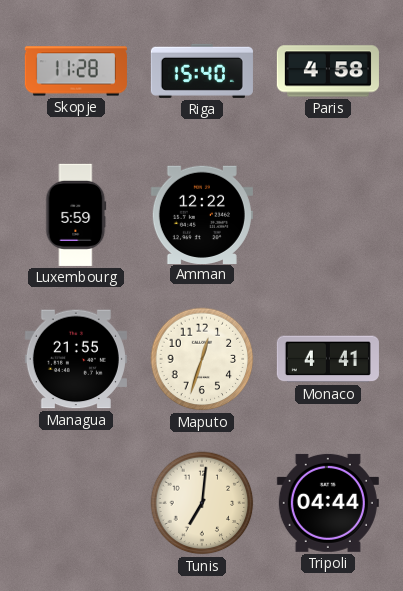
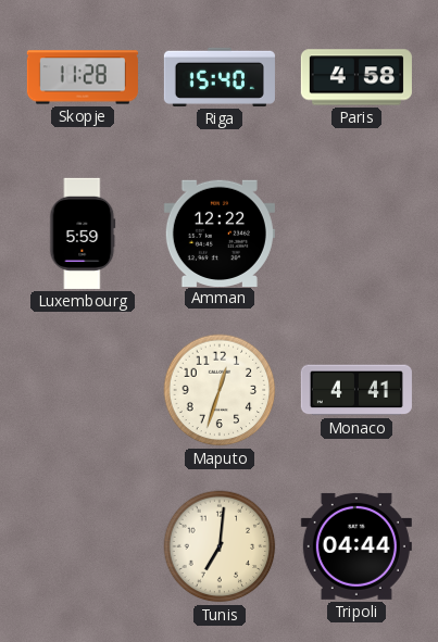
Managua: 21:55 -> none
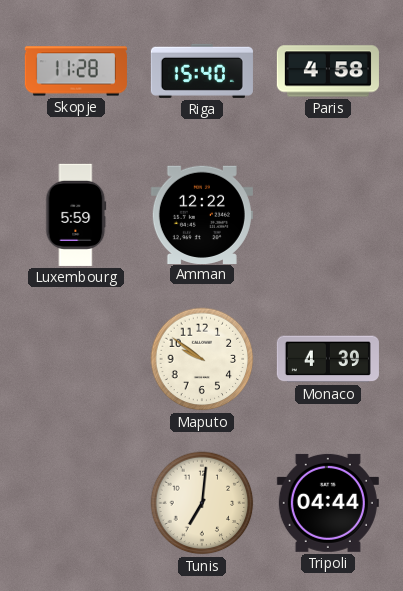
Maputo: 12:33 -> 9:51
Monaco: 4:41 -> 4:39
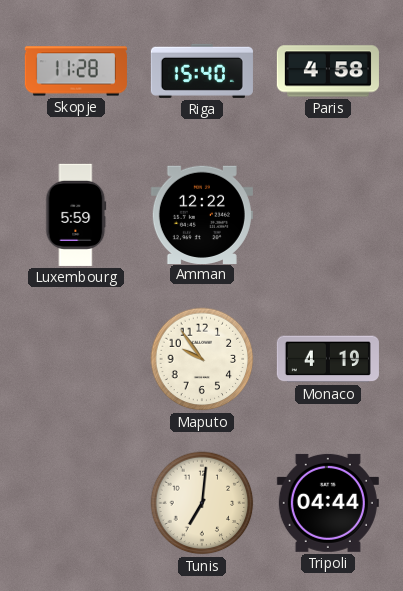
Maputo: 9:51 -> 9:54
Monaco: 4:39 -> 4:19
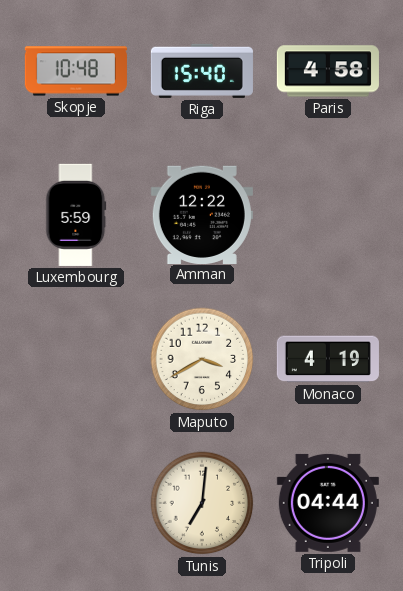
Skopje: 11:28 -> 10:48
Maputo: 9:54 -> 3:40
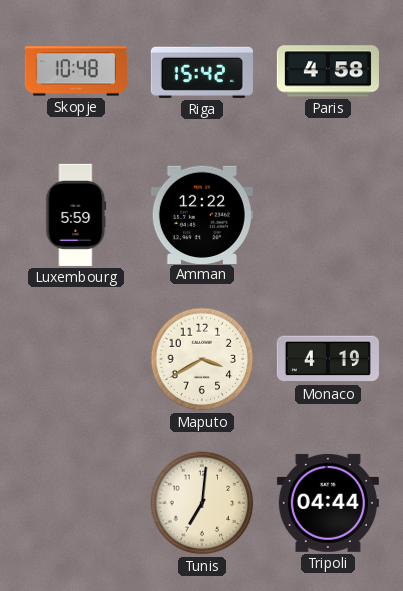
Riga: 15:40 -> 15:42
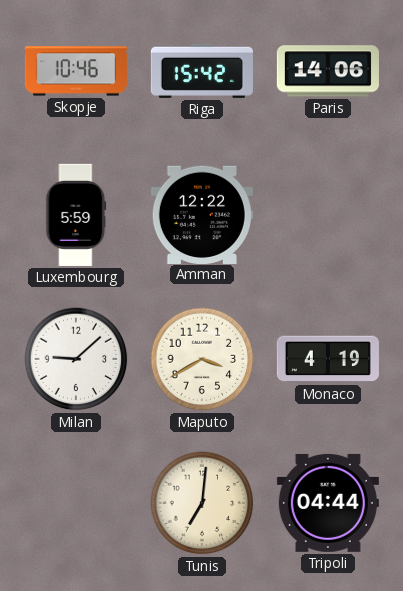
Skopje: 10:48 -> 10:46
Paris: 4:58 -> 14:06
Milan: none -> 9:08
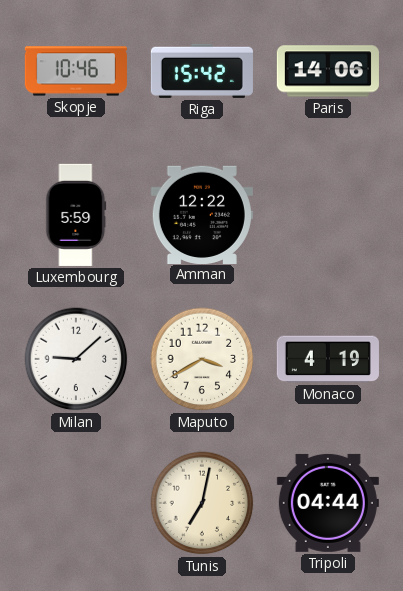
Tunis: 7:01 -> 7:02
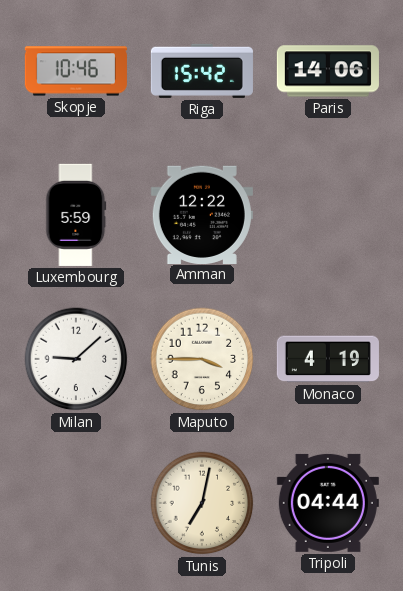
Maputo: 3:40 -> 3:45
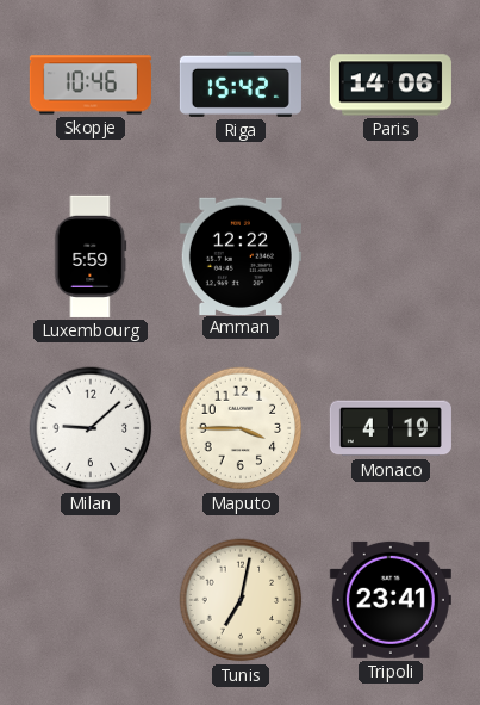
Tripoli: 04:44 -> 23:41
